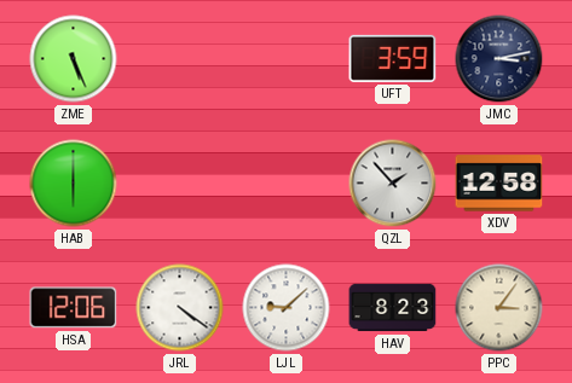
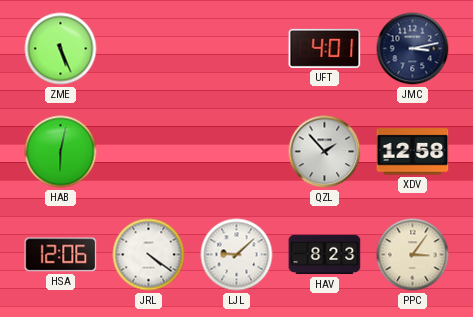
UFT: 3:59 -> 4:01
HAB: 6:00 -> 6:02
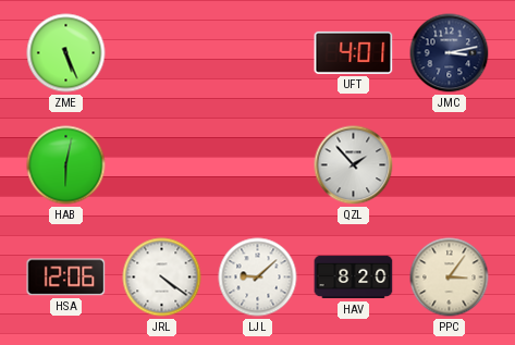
XDV: 12:58 -> none
HAV: 8:23 -> 8:20
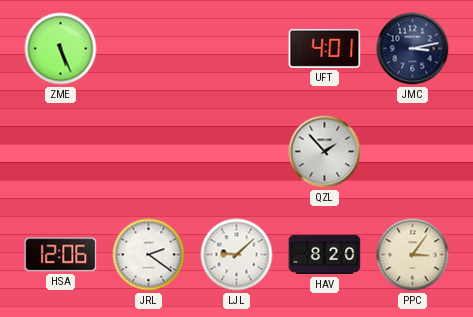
HAB: 6:02 -> none
JRL: 4:21 -> 2:21
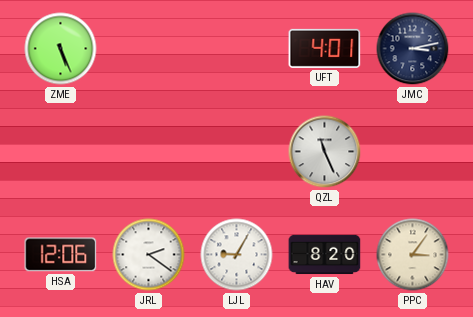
QZL: 1:53 -> 11:26
LJL: 9:08 -> 9:05
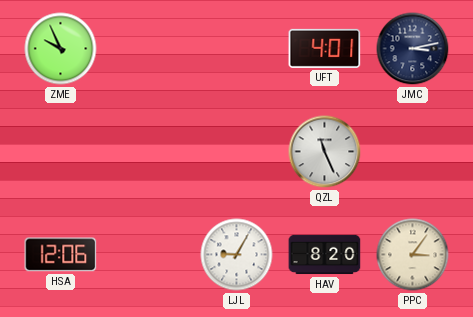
ZME: 5:26 -> 9:56
JRL: 2:21 -> none
